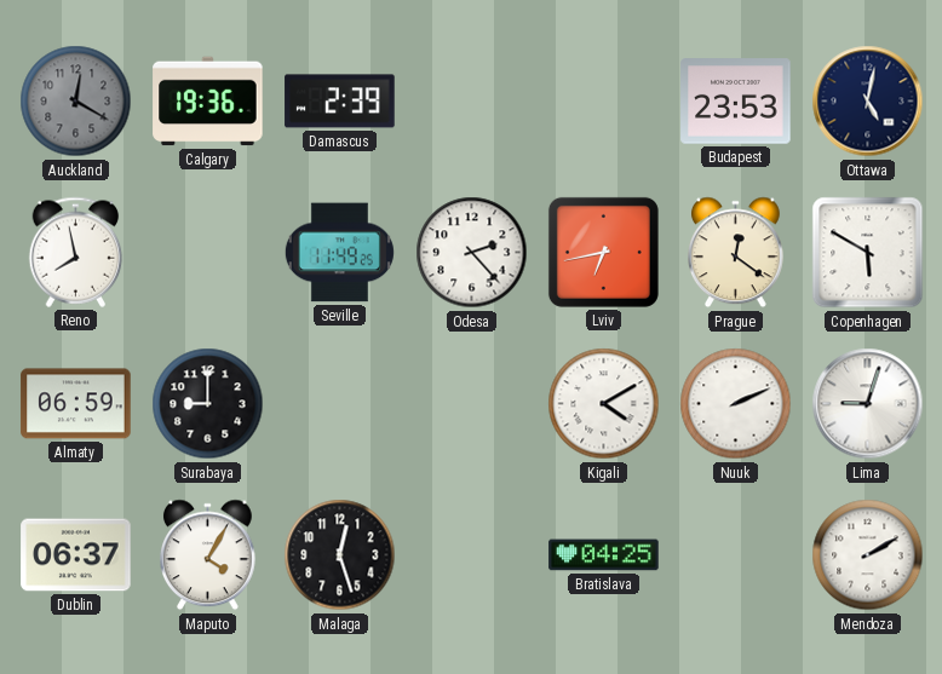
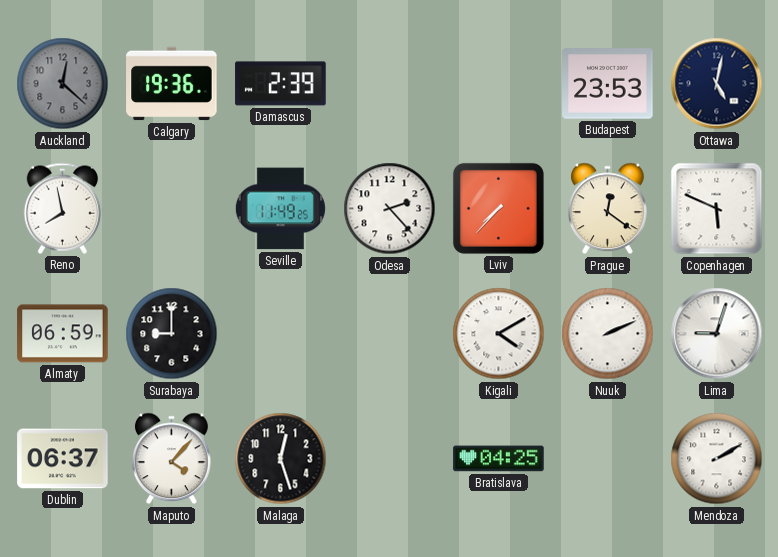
Auckland: 12:20 -> 12:22
Lviv: 6:43 -> 7:37
Copenhagen: 5:50 -> 5:49
Maputo: 4:05 -> 4:07
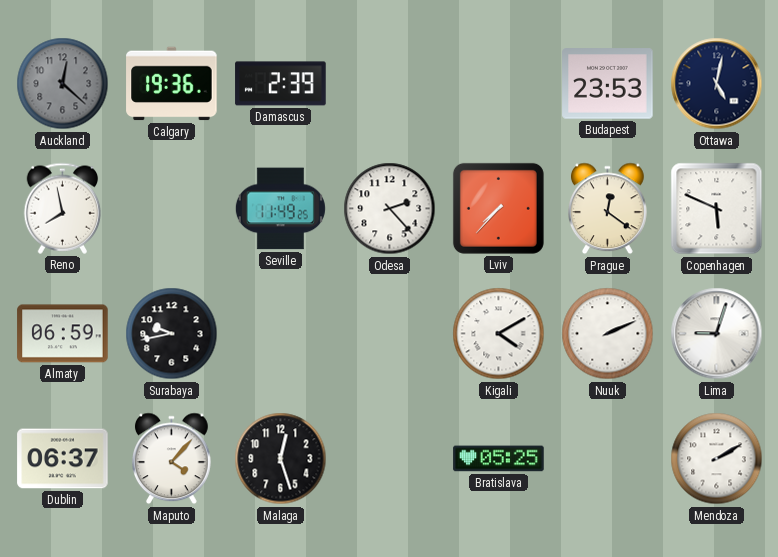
Surabaya: 9:00 -> 9:43
Bratislava: 04:25 -> 05:25
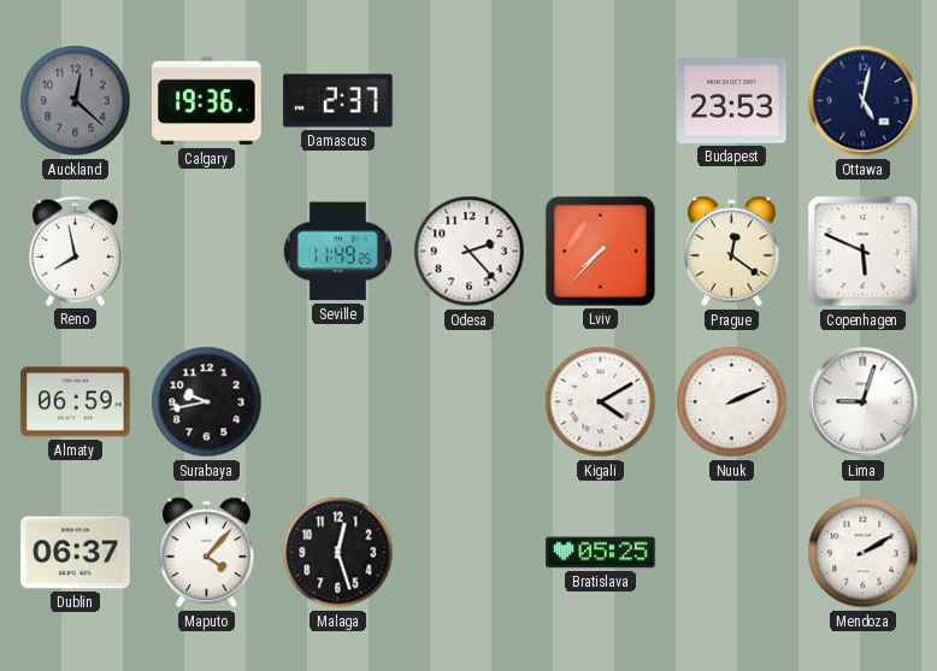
Damascus: 2:39 -> 2:37
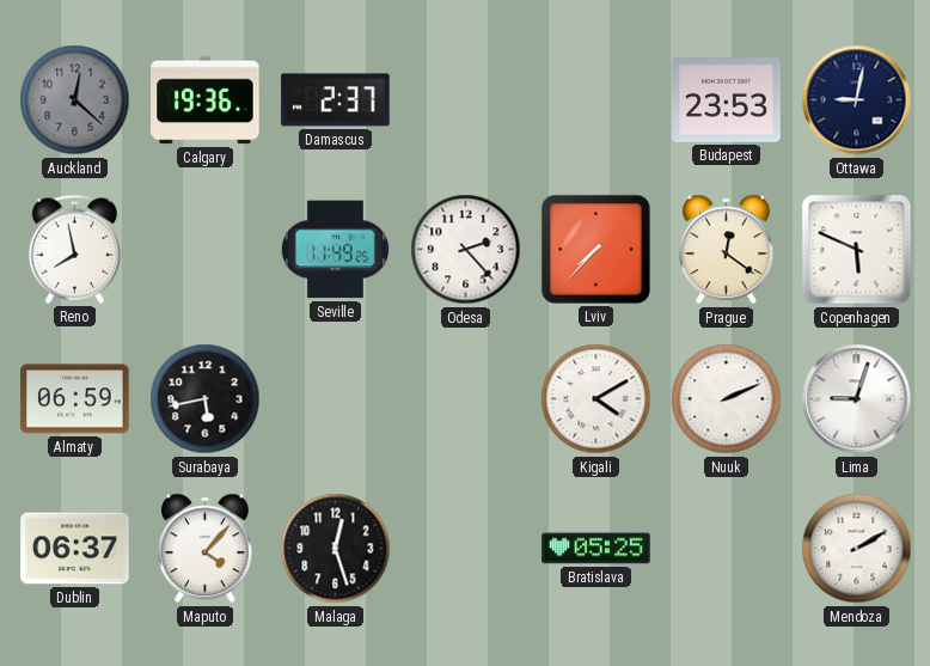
Ottawa: 5:02 -> 9:02
Surabaya: 9:43 -> 5:43
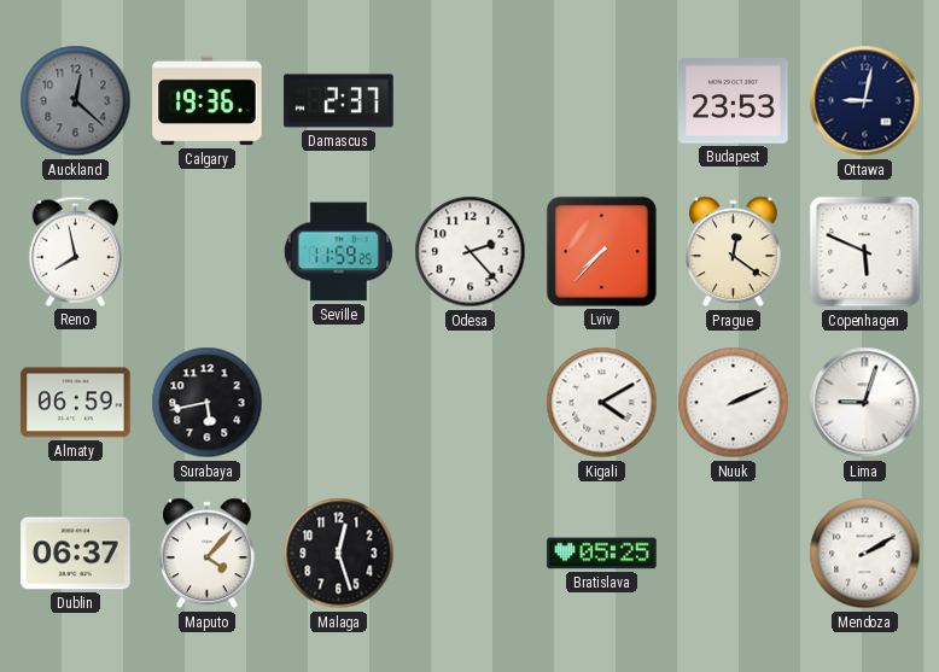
Seville: 11:49 -> 11:59
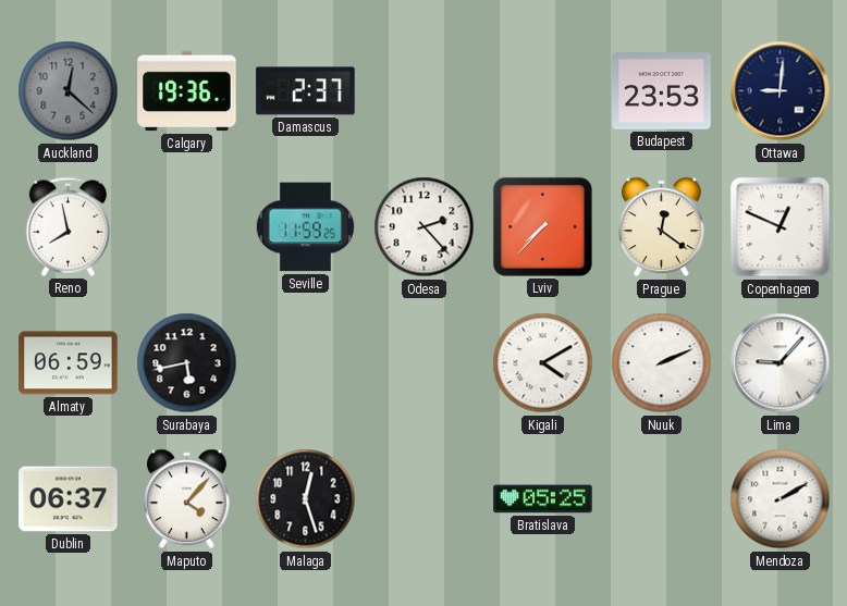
Ottawa: 9:02 -> 9:01
Copenhagen: 5:49 -> 12:49
Lima: 9:03 -> 9:07
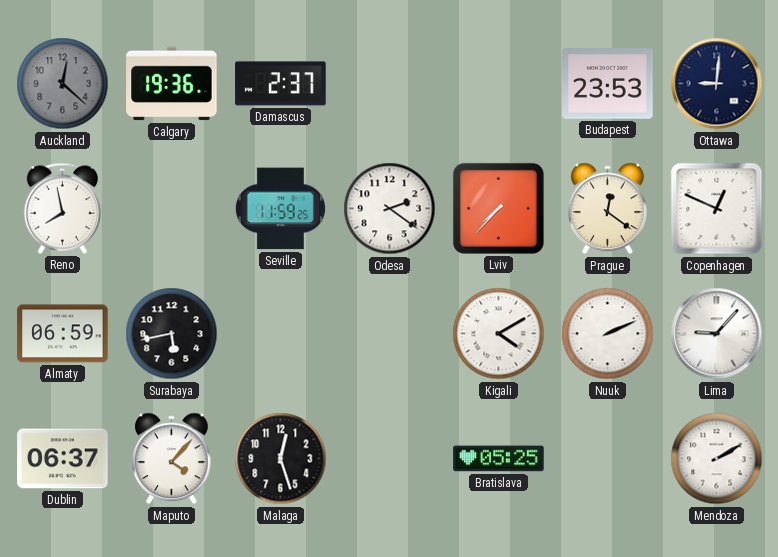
Odesa: 2:23 -> 2:21
